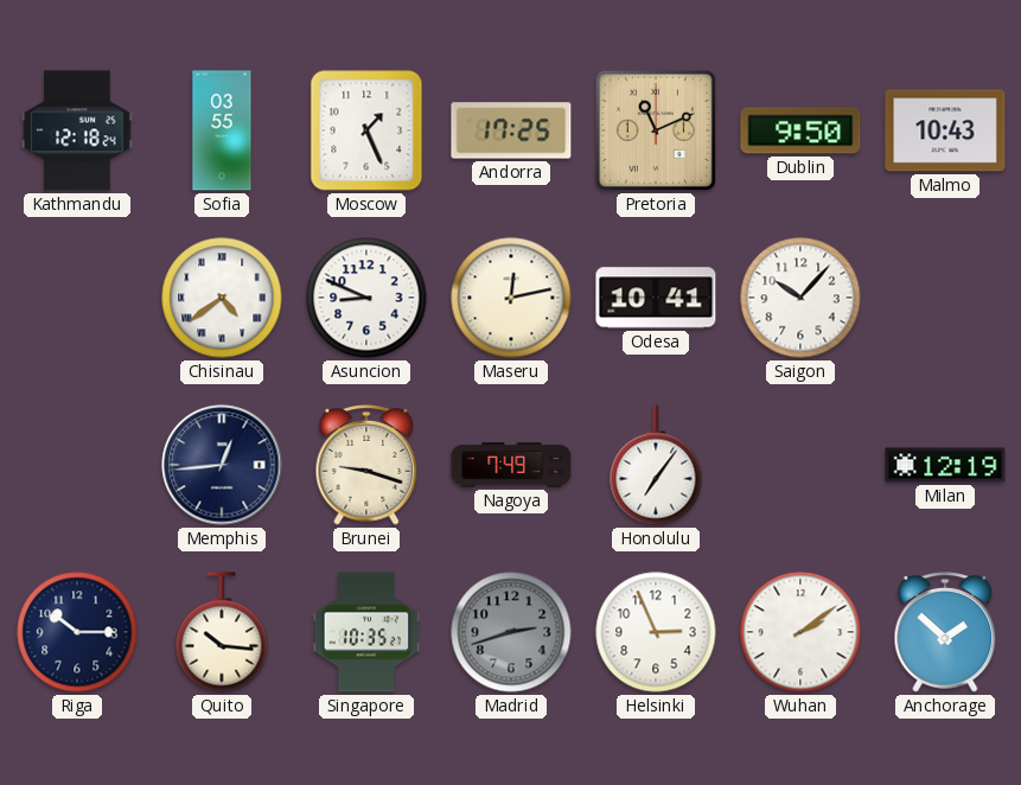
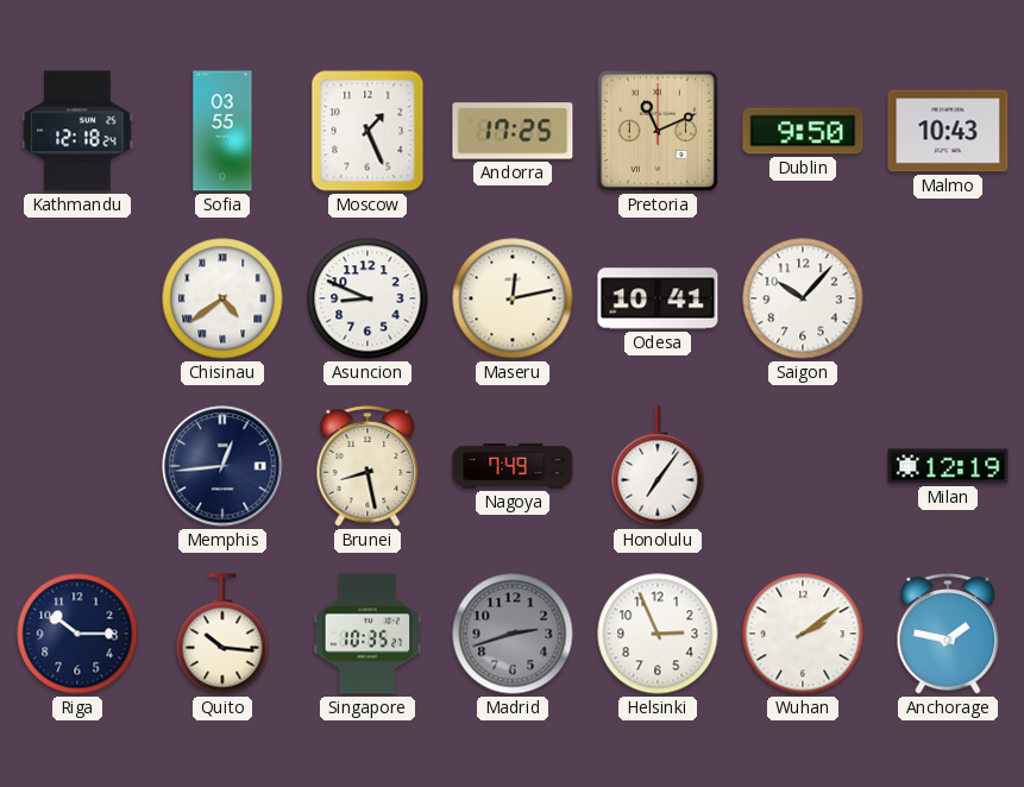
Brunei: 9:18 -> 8:28
Anchorage: 1:52 -> 1:47
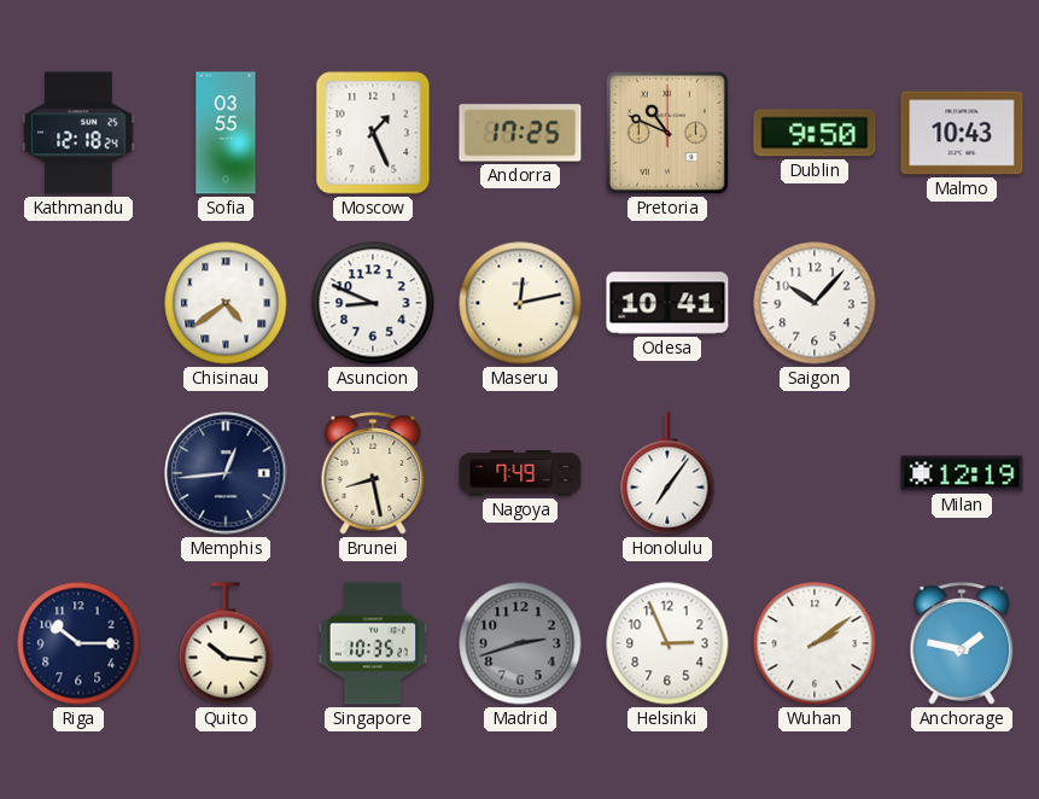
Pretoria: 11:11 -> 10:49
